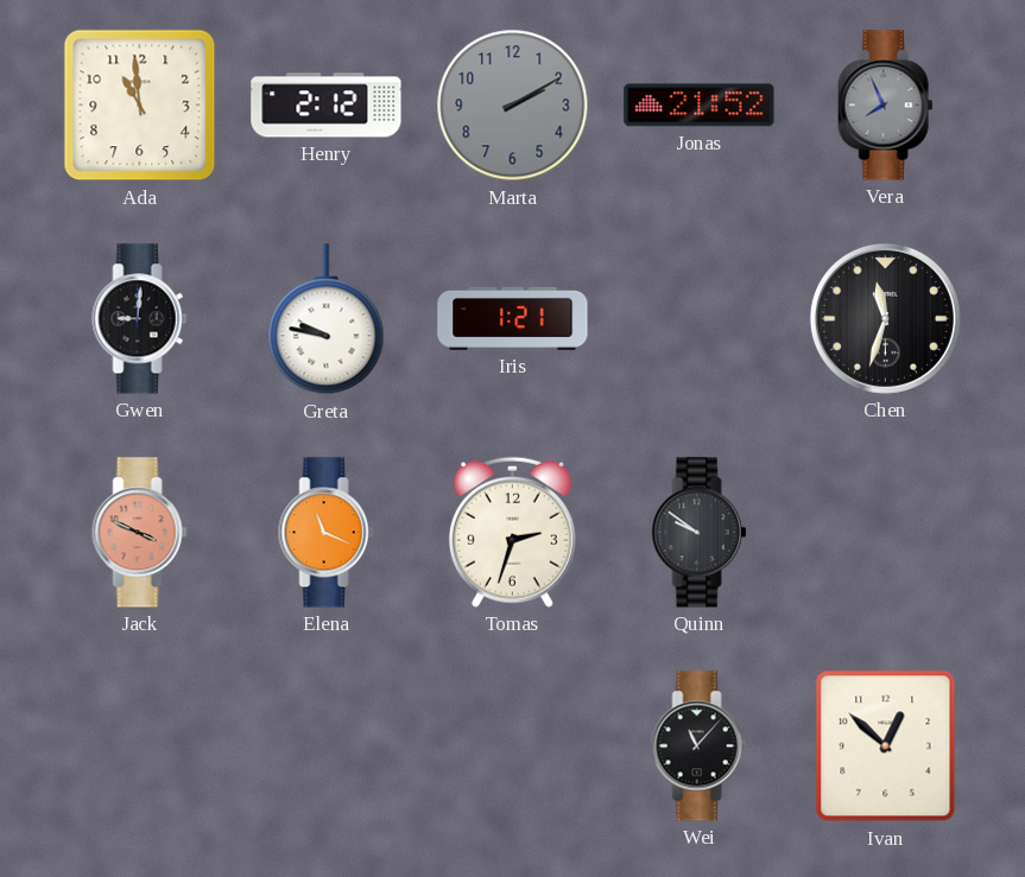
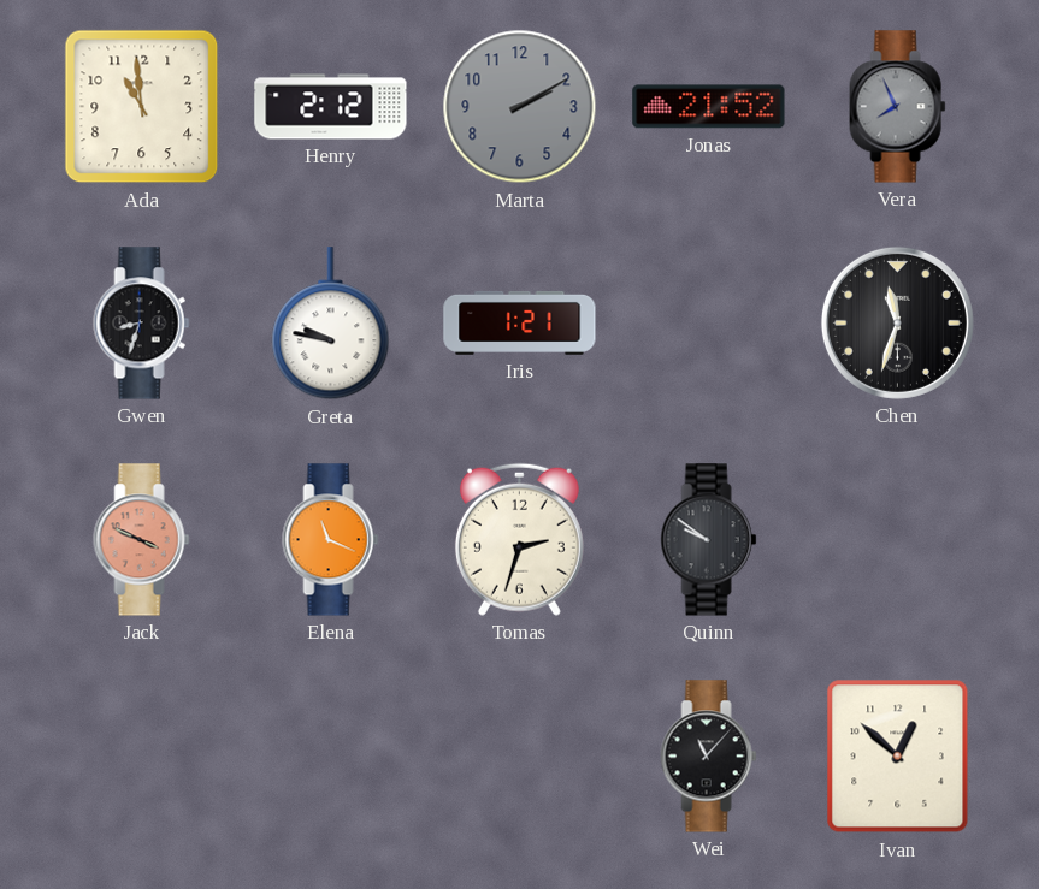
Gwen: 9:01 -> 8:33
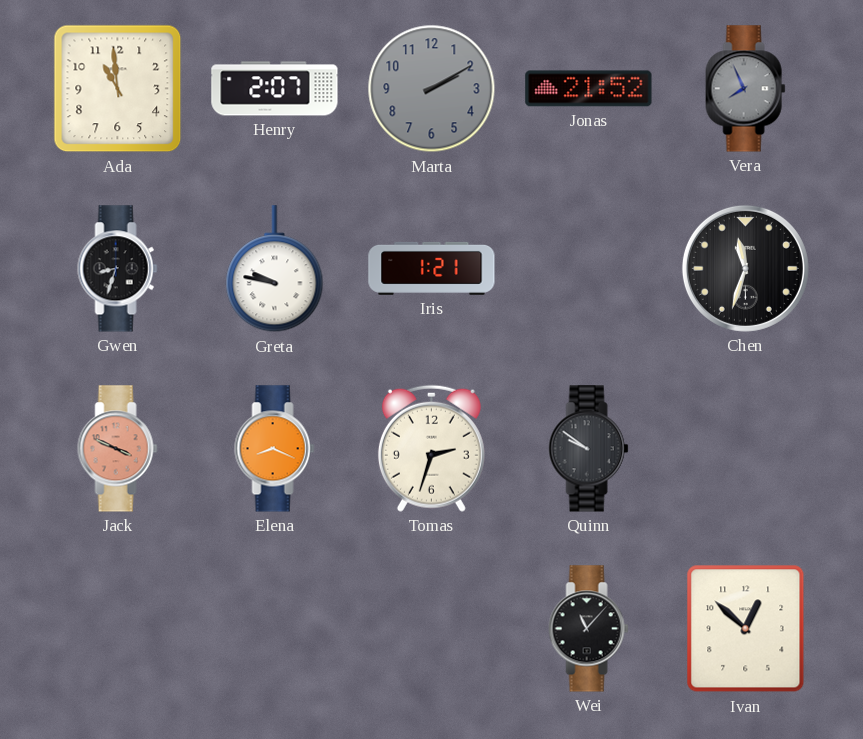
Henry: 2:12 -> 2:07
Elena: 11:19 -> 8:19
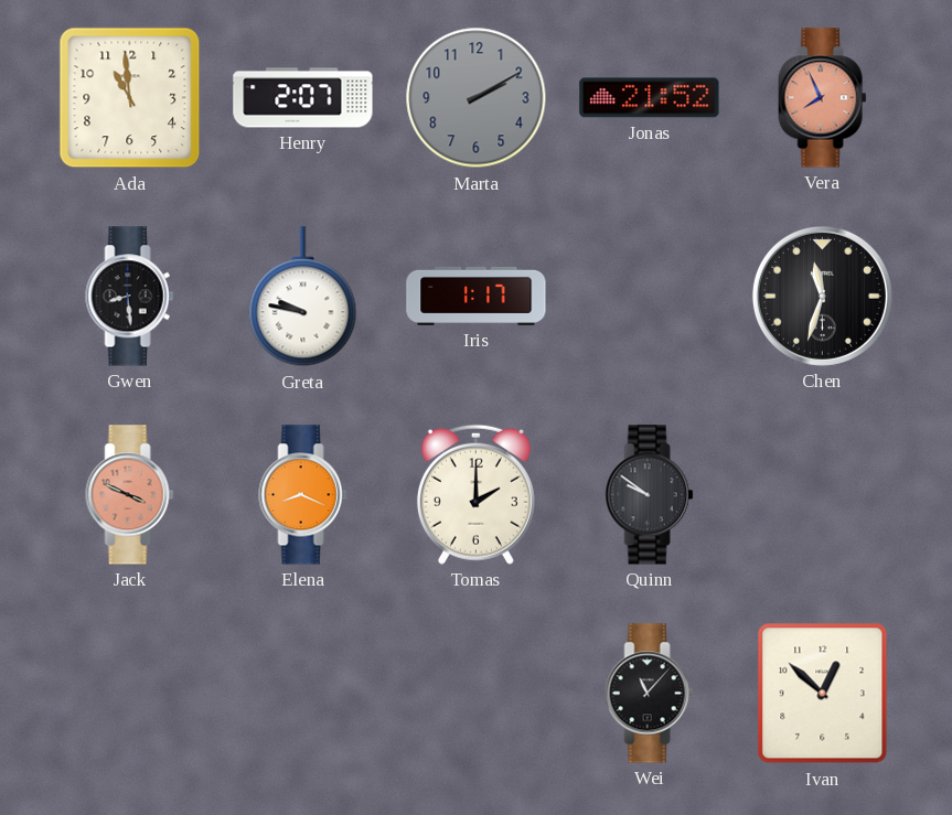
Vera dial: grey -> salmon
Gwen: 8:33 -> 8:29
Iris: 1:21 -> 1:17
Tomas: 2:33 -> 2:00
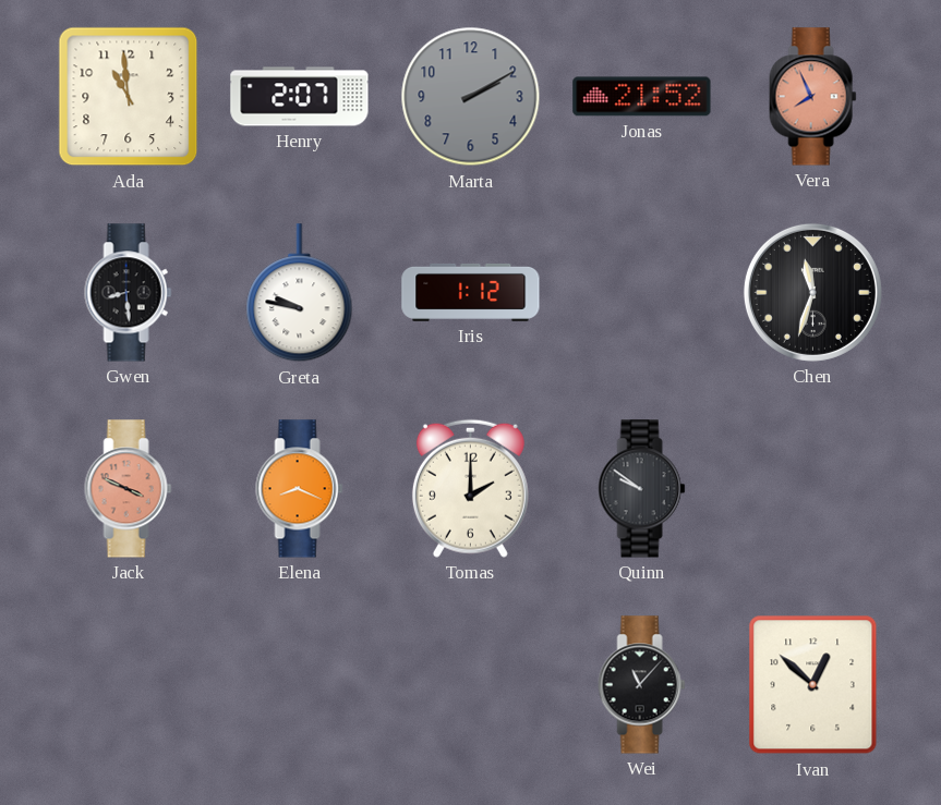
Iris: 1:17 -> 1:12
